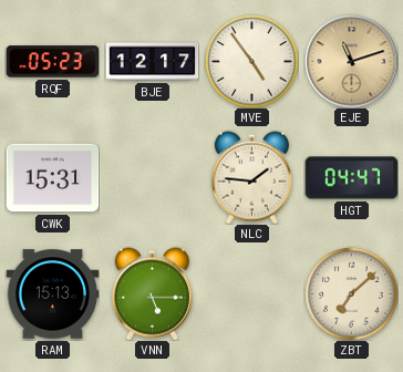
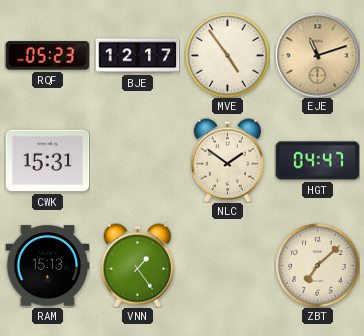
NLC: 1:46 -> 1:51
VNN: 5:15 -> 1:24
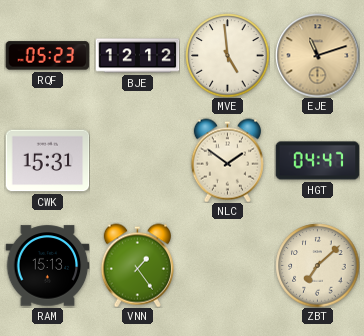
BJE: 12:17 -> 12:12
MVE: 4:54 -> 4:59
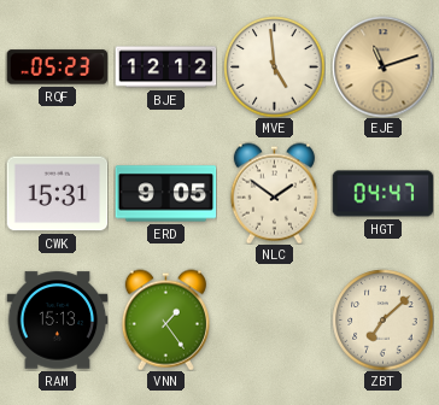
ERD: none -> 9:05
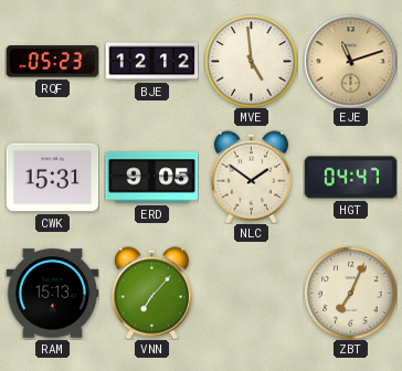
VNN: 1:24 -> 7:07
ZBT: 7:08 -> 7:04
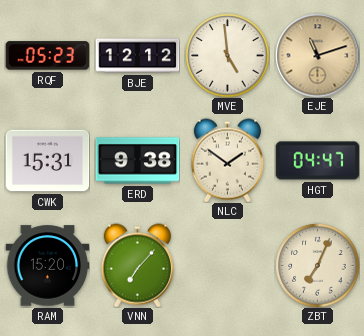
ERD: 9:05 -> 9:38
RAM: 15:13 -> 15:20
